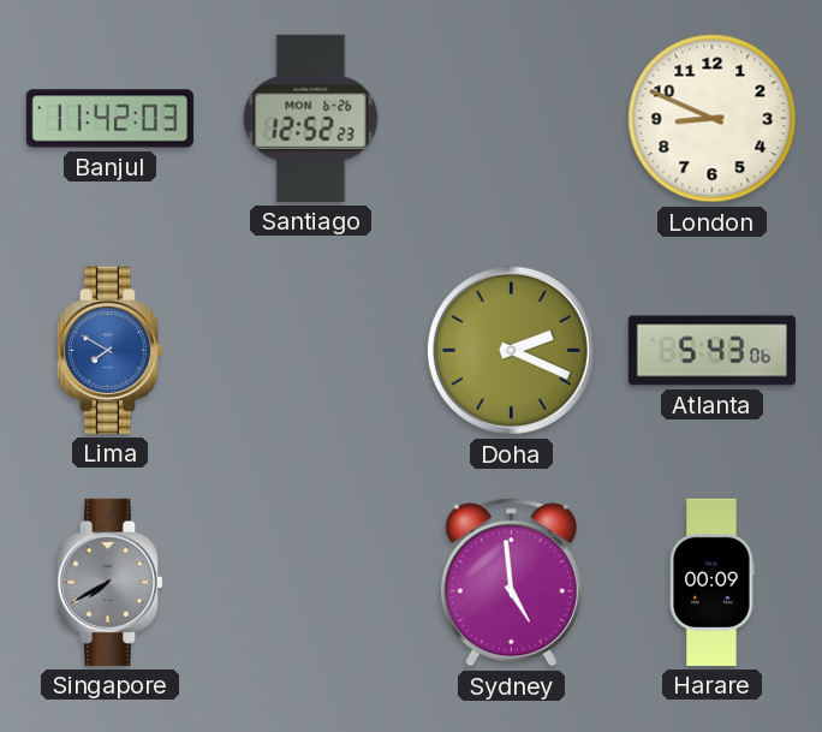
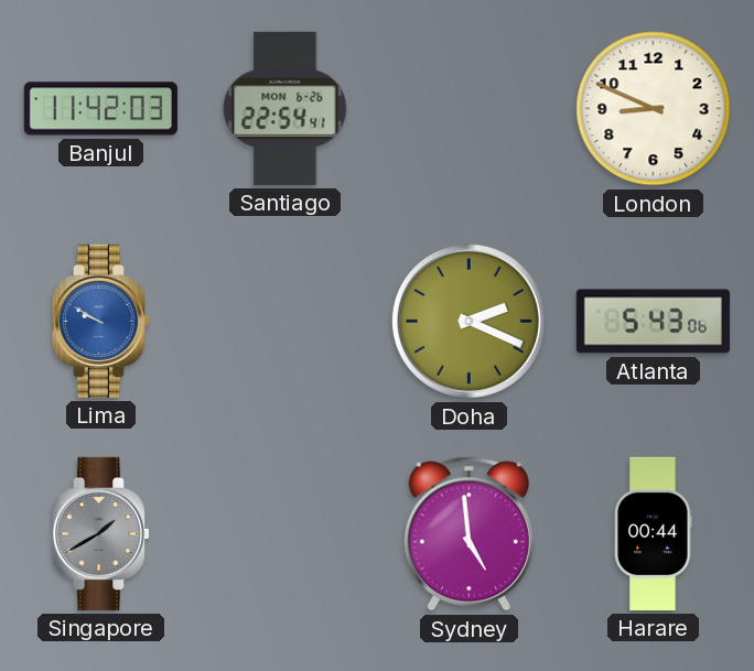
Santiago: 12:52 -> 22:54
Lima: 7:50 -> 9:50
Singapore: 7:40 -> 1:40
Harare: 00:09 -> 00:44
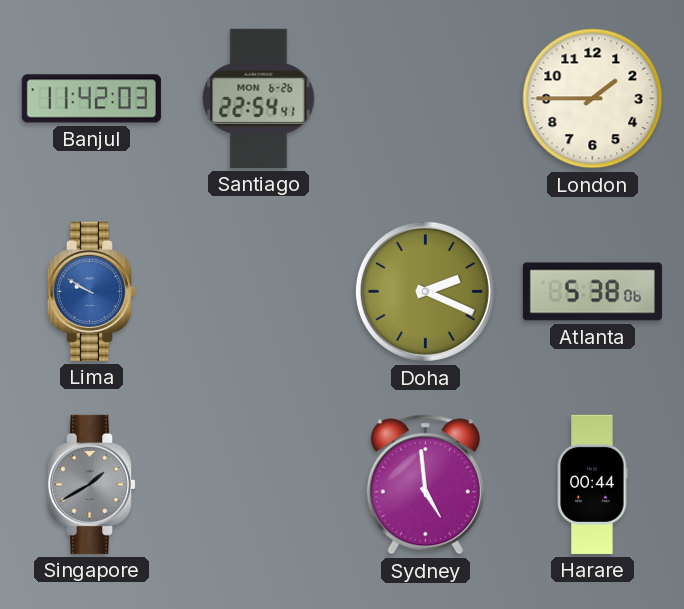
London: 8:49 -> 1:45
Atlanta: 5:43 -> 5:38
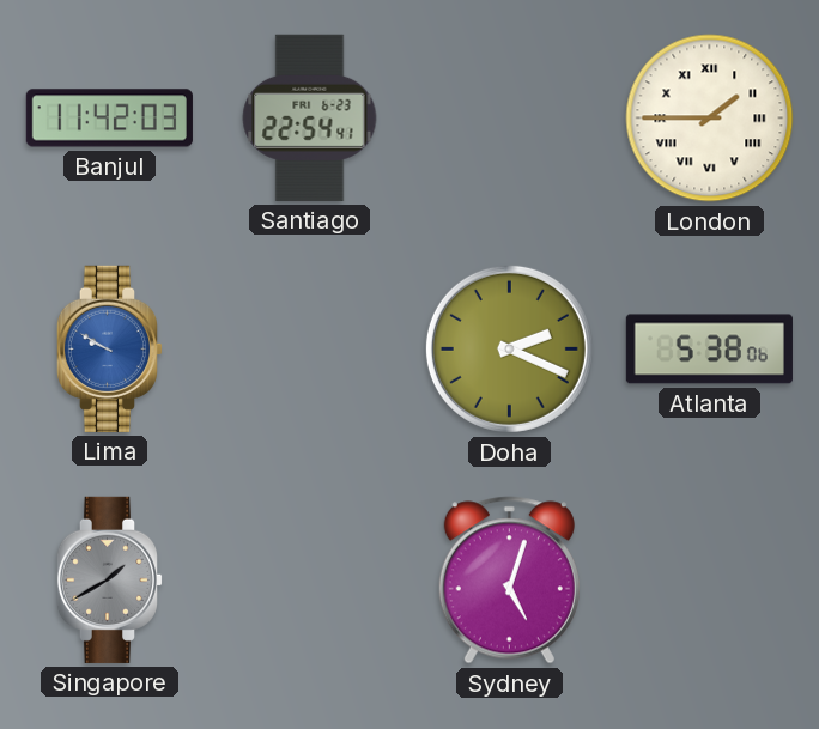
Santiago date: MON 6-26 -> FRI 6-23
London numerals: Arabic -> Roman
Sydney: 4:59 -> 5:03
Harare: 00:44 -> none
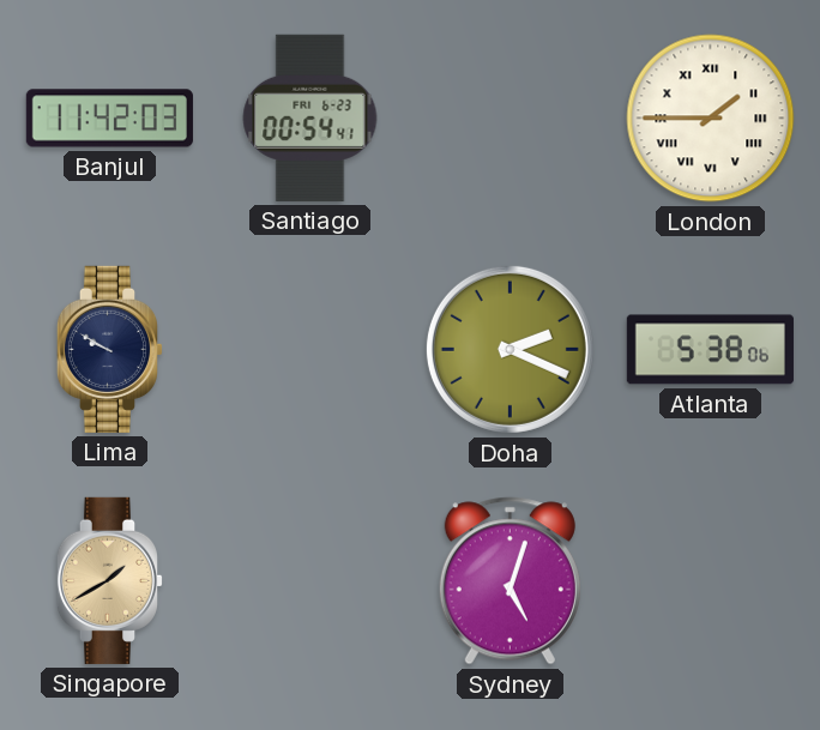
Santiago: 22:54 -> 00:54
Lima dial: blue -> navy
Singapore dial: grey -> champagne
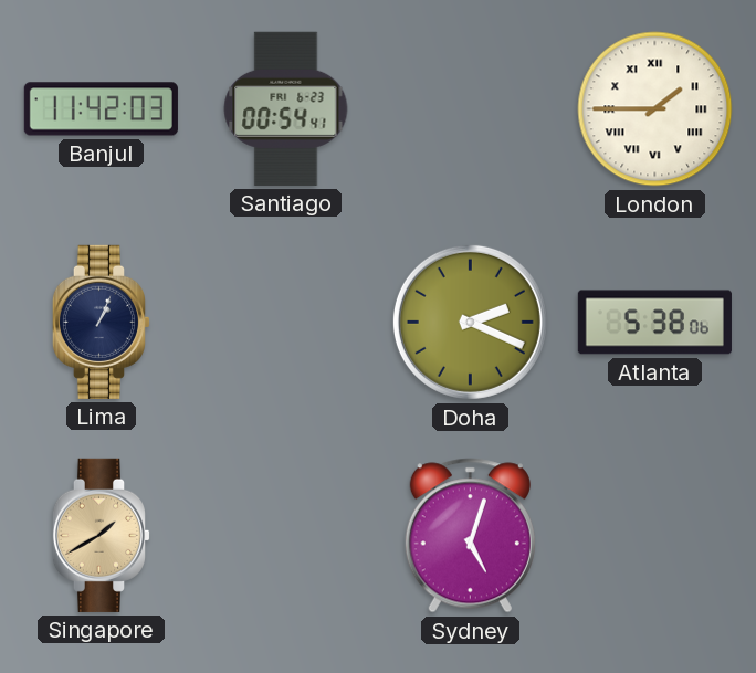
Lima: 9:50 -> 1:04
